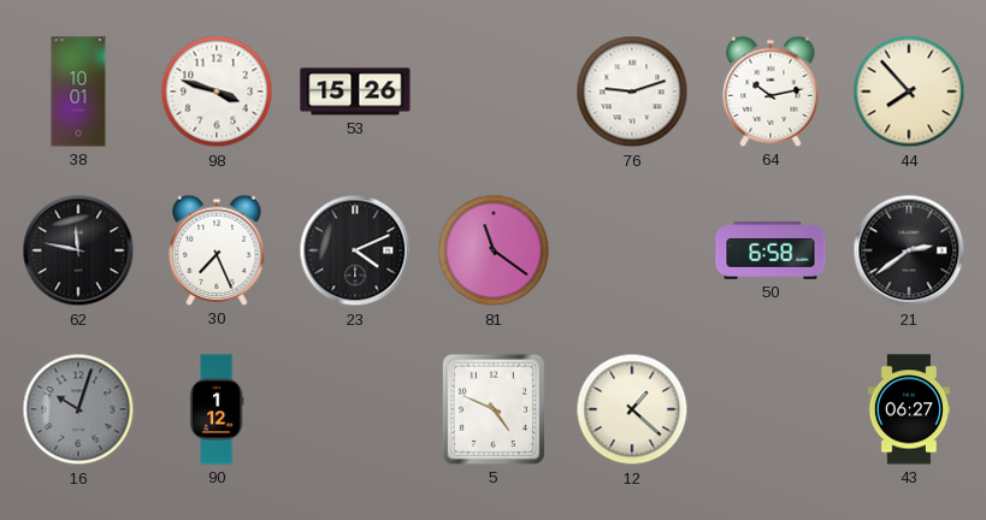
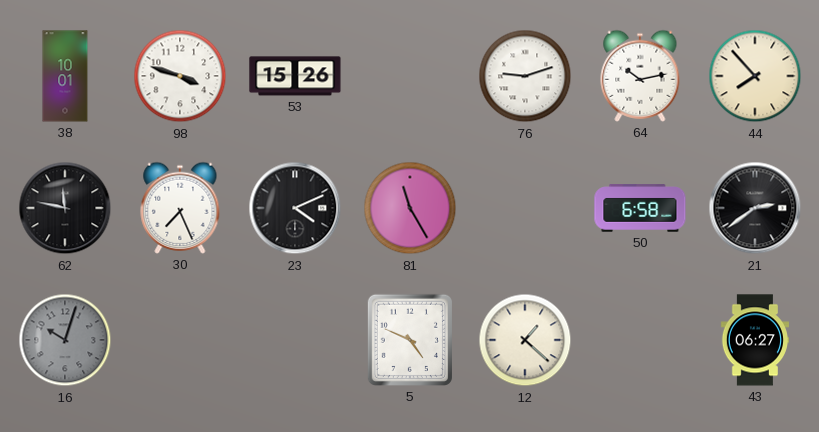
81: 11:21 -> 11:25
90: 1:12 -> none
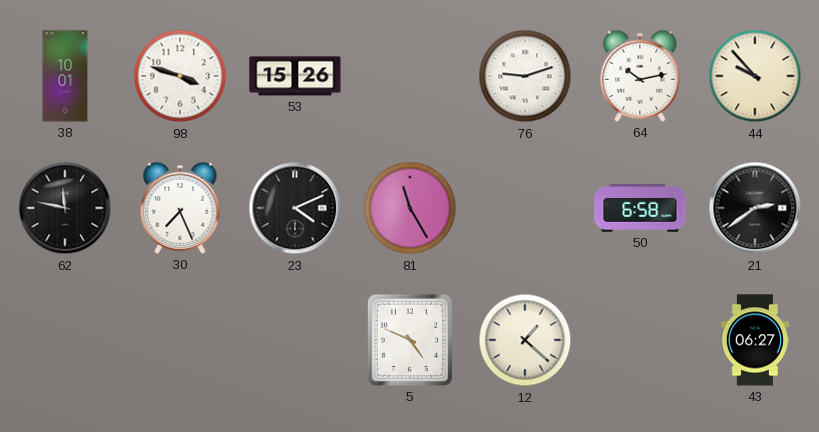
44: 7:53 -> 9:53
16: 10:03 -> none
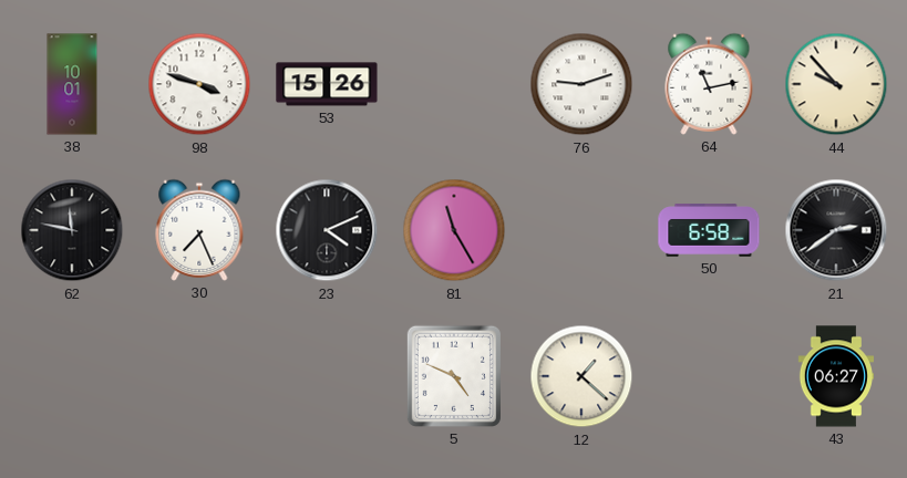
64: 10:13 -> 11:13
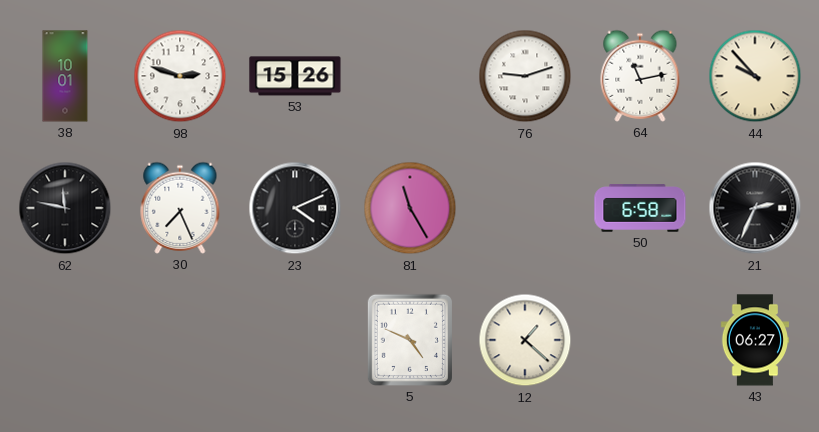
98: 3:48 -> 2:48
21: 2:39 -> 2:34
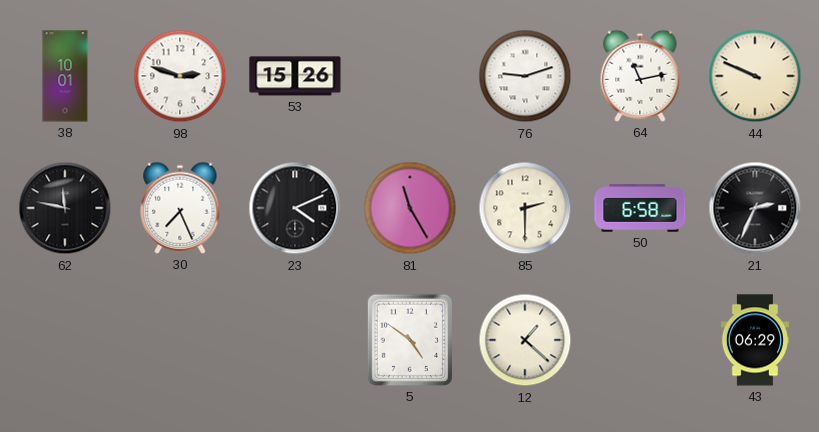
44: 9:53 -> 9:49
85: none -> 2:30
5: 4:49 -> 4:51
43: 06:27 -> 06:29
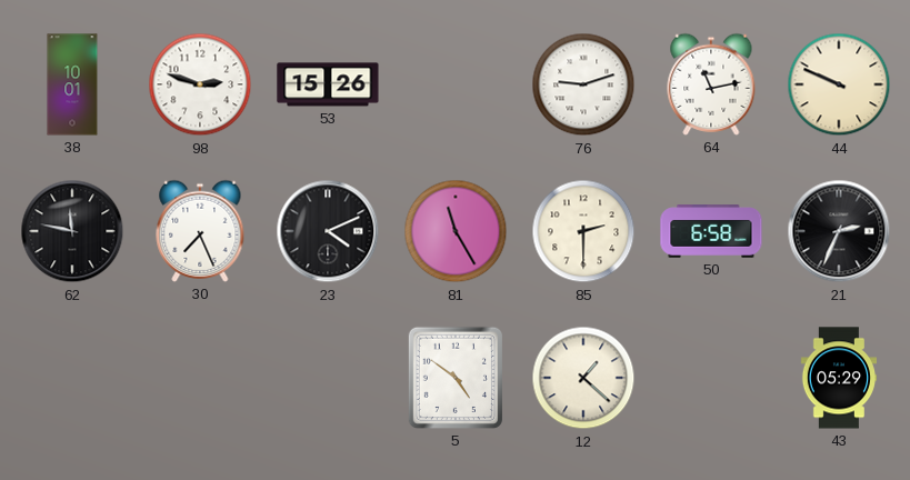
43: 06:29 -> 05:29
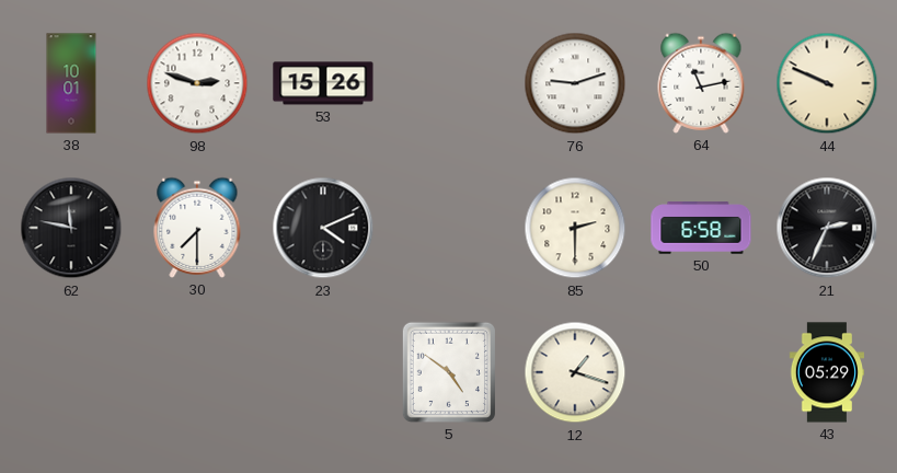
30: 7:26 -> 7:30
81: 11:25 -> none
12: 1:22 -> 1:18
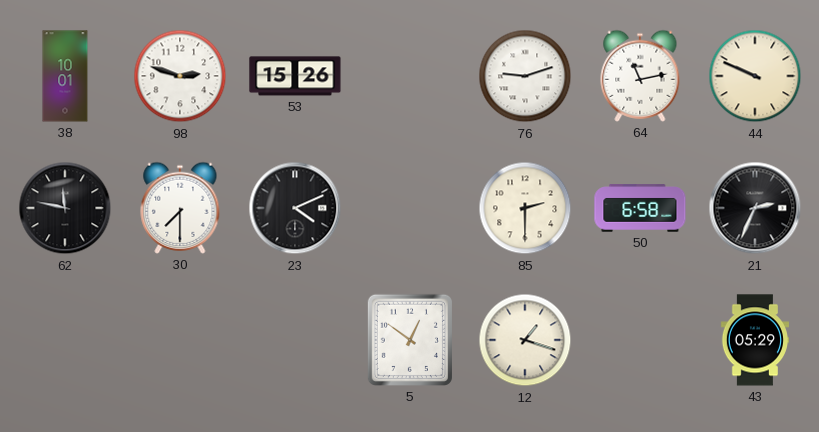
5: 4:51 -> 12:51
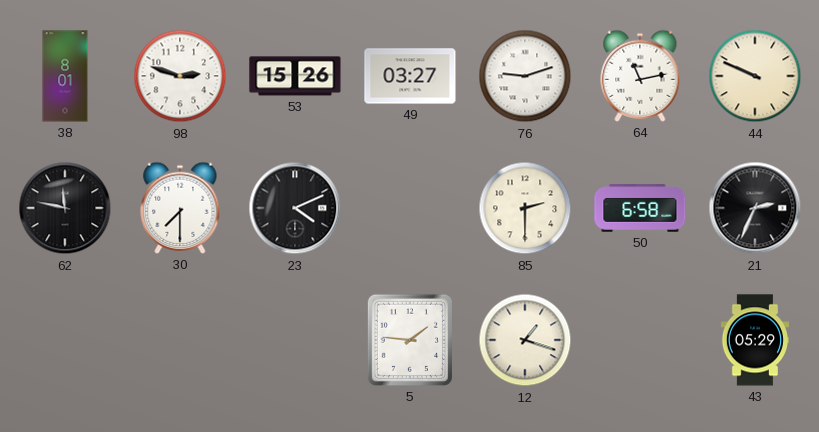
38: 10:01 -> 8:01
49: none -> 03:27
5: 12:51 -> 1:46
